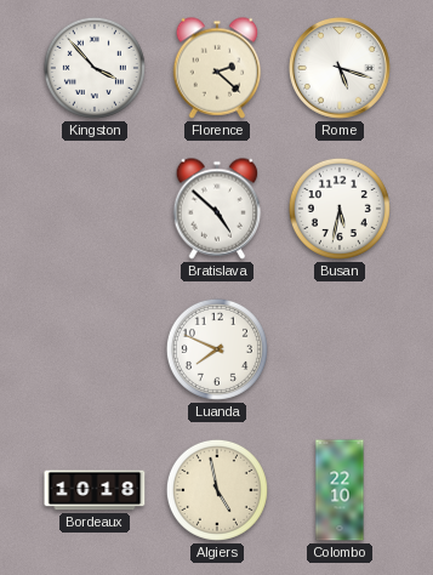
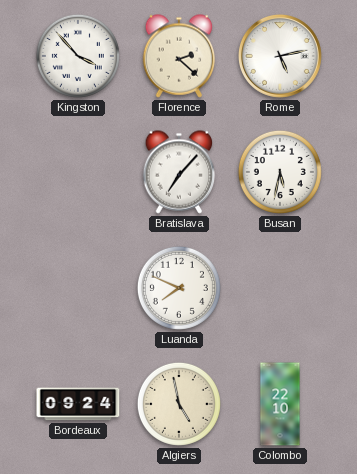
Rome: 5:18 -> 5:13
Bratislava: 4:52 -> 7:07
Bordeaux: 10:18 -> 09:24
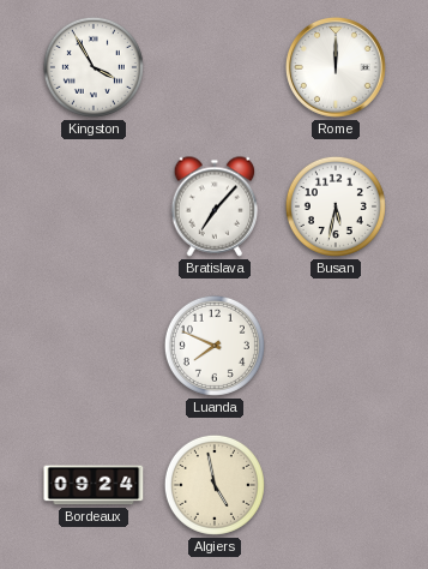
Kingston: 3:53 -> 3:55
Florence: 2:22 -> none
Rome: 5:13 -> 12:00
Colombo: 22:10 -> none
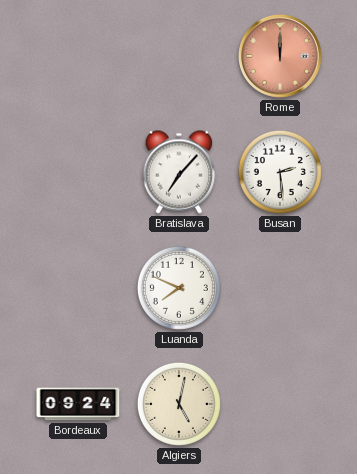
Kingston: 3:55 -> none
Rome dial: white -> salmon
Busan: 5:32 -> 2:29
Algiers: 4:58 -> 5:02
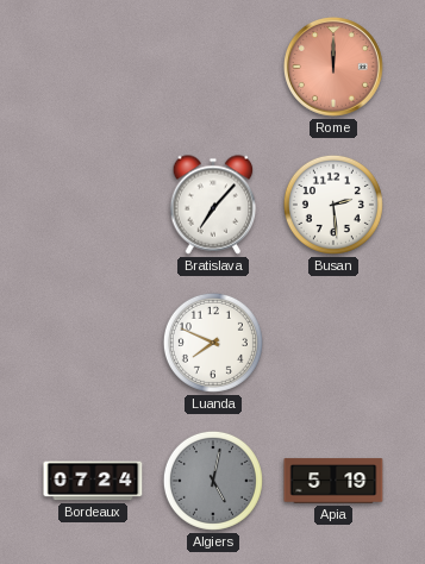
Bordeaux: 09:24 -> 07:24
Algiers dial: cream -> grey
Apia: none -> 5:19
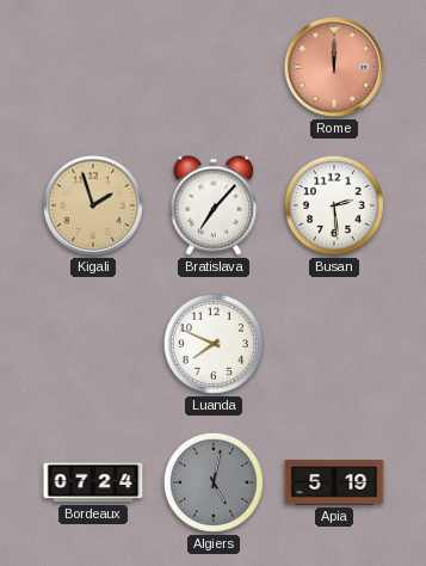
Kigali: none -> 1:57
